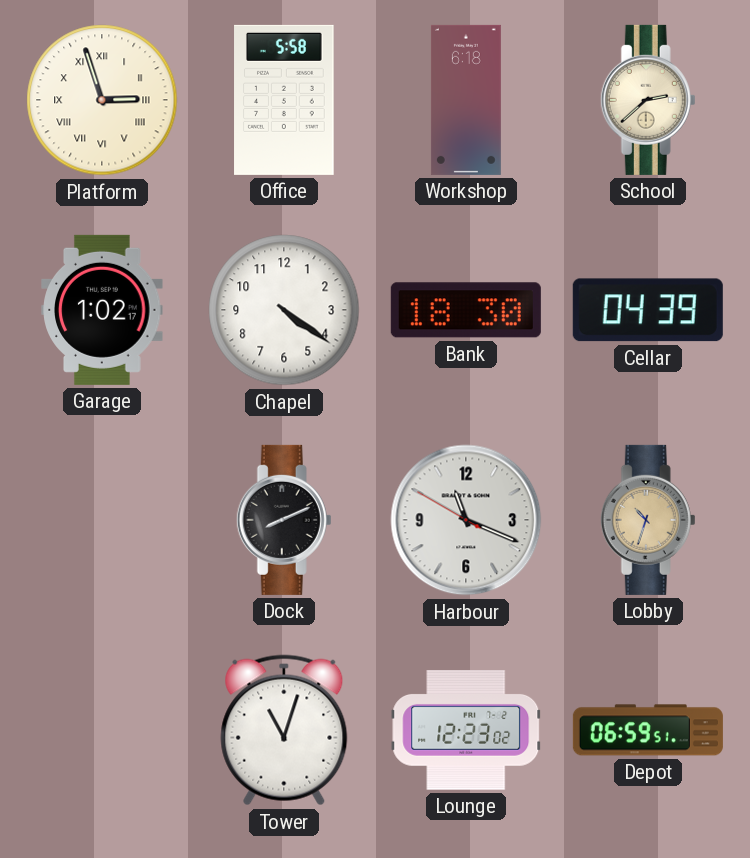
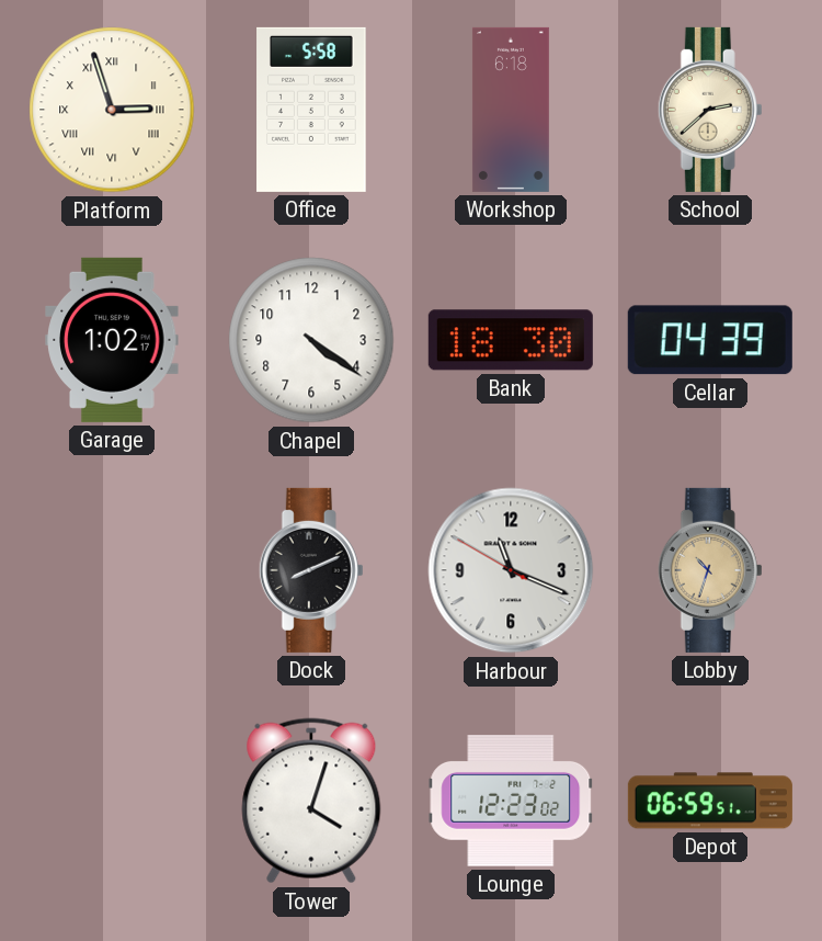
Tower: 11:03 -> 4:03
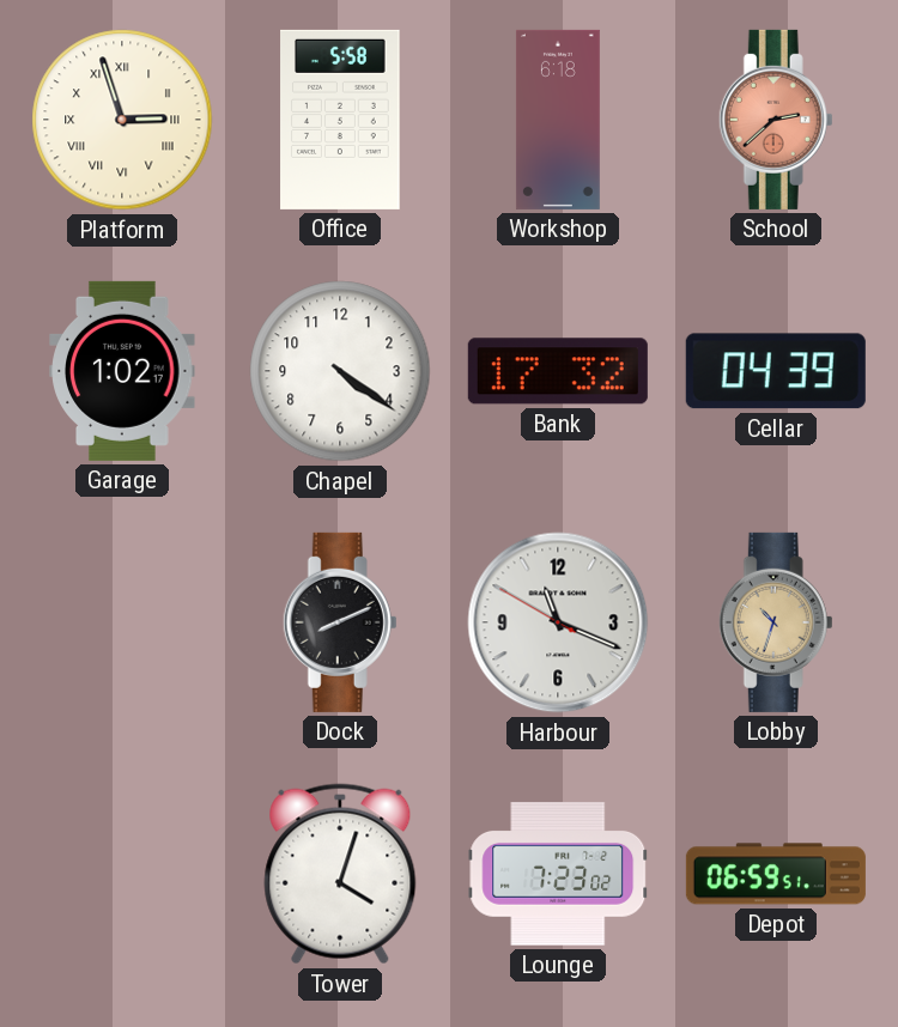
School dial: cream -> salmon
Bank: 18:30 -> 17:32
Lounge: 12:23 -> 7:23
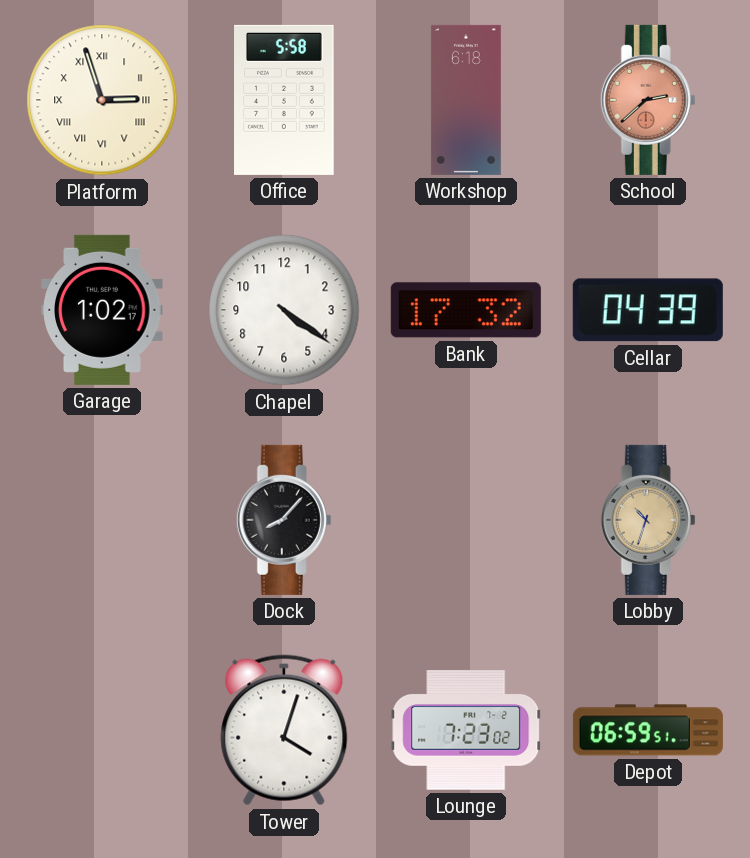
Dock: 8:11 -> 8:07
Harbour: 11:18 -> none
